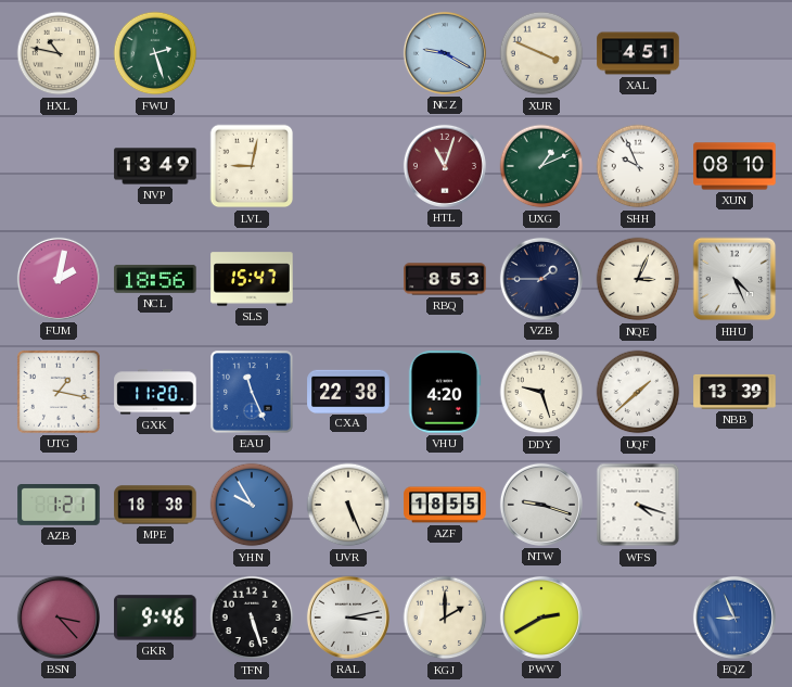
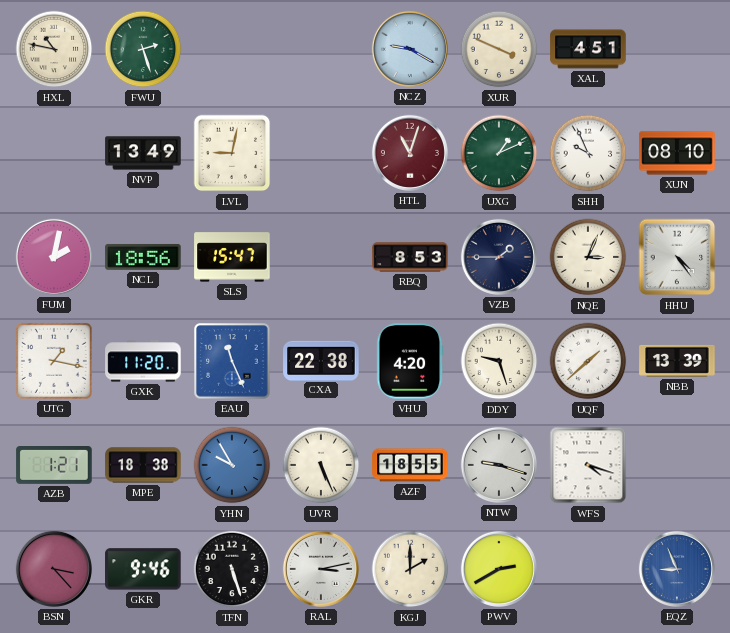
HHU: 4:26 -> 4:24
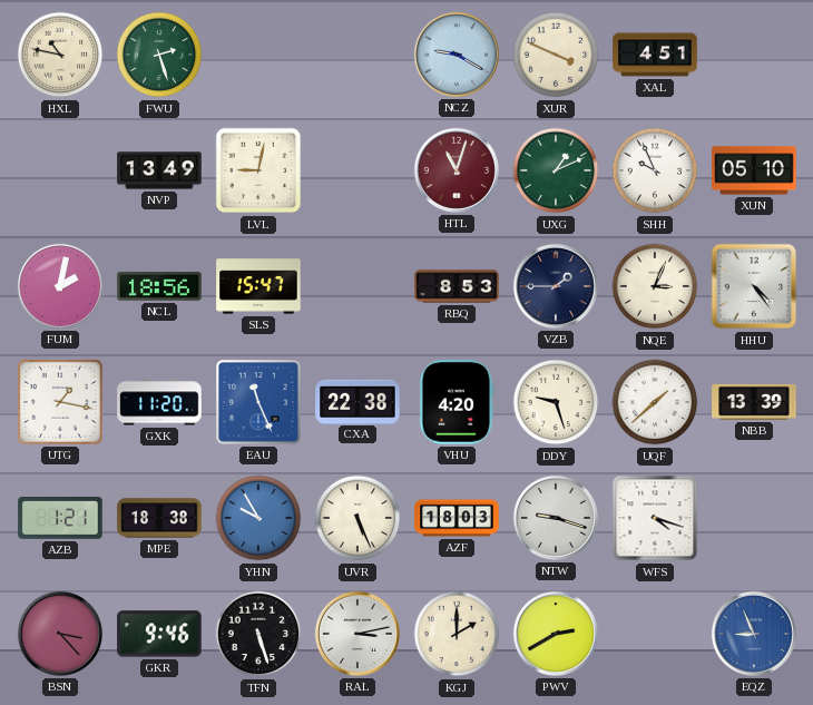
XUN: 08:10 -> 05:10
AZF: 18:55 -> 18:03
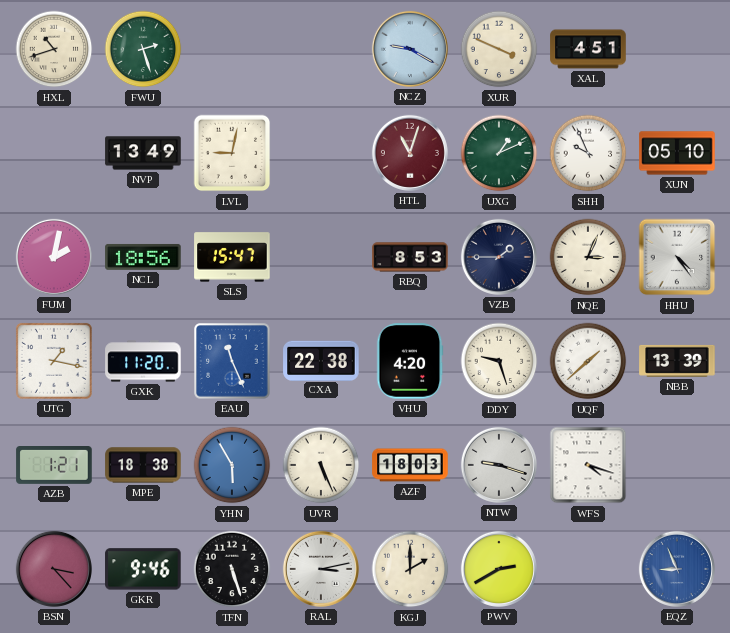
HXL: 10:47 -> 10:42
YHN: 9:55 -> 5:55
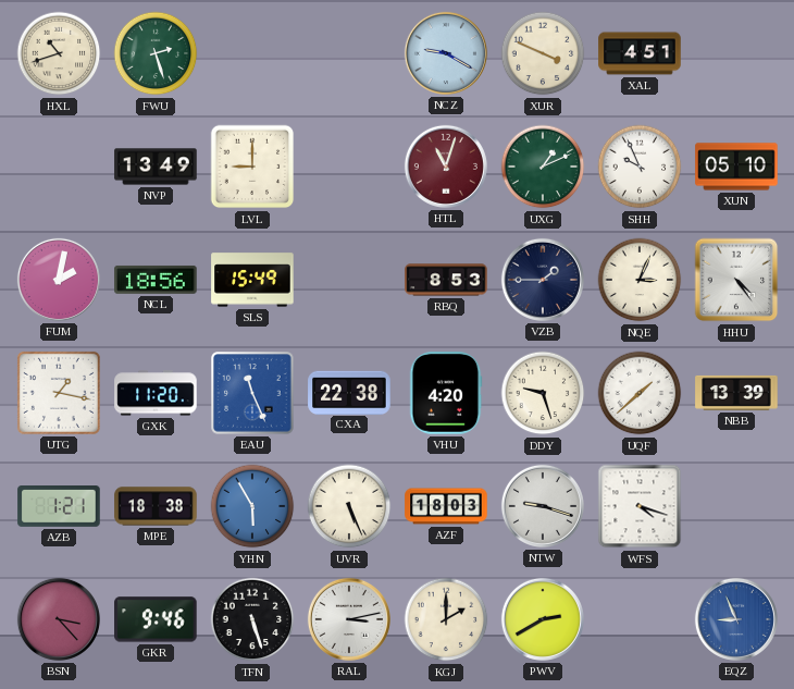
LVL: 9:02 -> 9:00
SLS: 15:47 -> 15:49
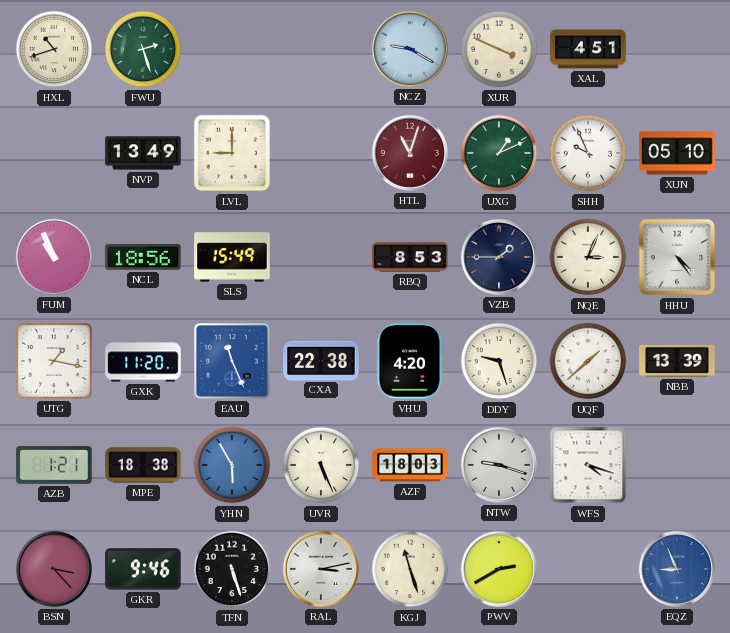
FUM: 2:02 -> 10:56
KGJ: 2:00 -> 11:27
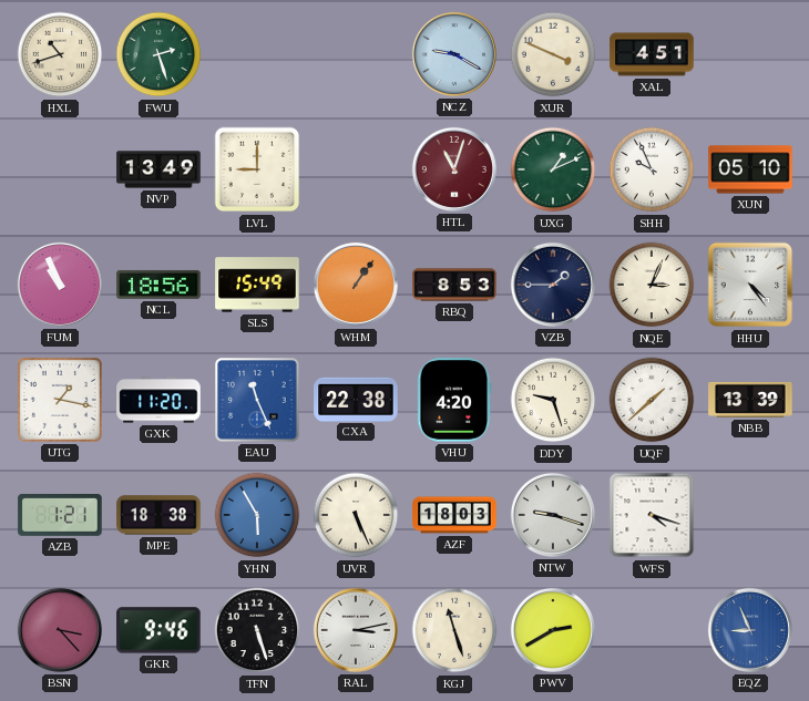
WHM: none -> 1:06
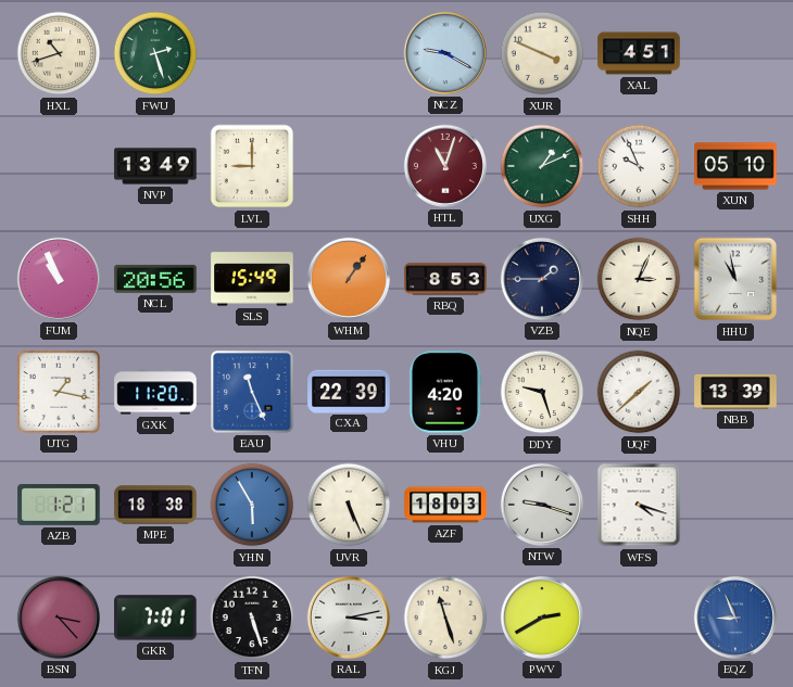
NCL: 18:56 -> 20:56
HHU: 4:24 -> 10:58
CXA: 22:38 -> 22:39
GKR: 9:46 -> 7:01
